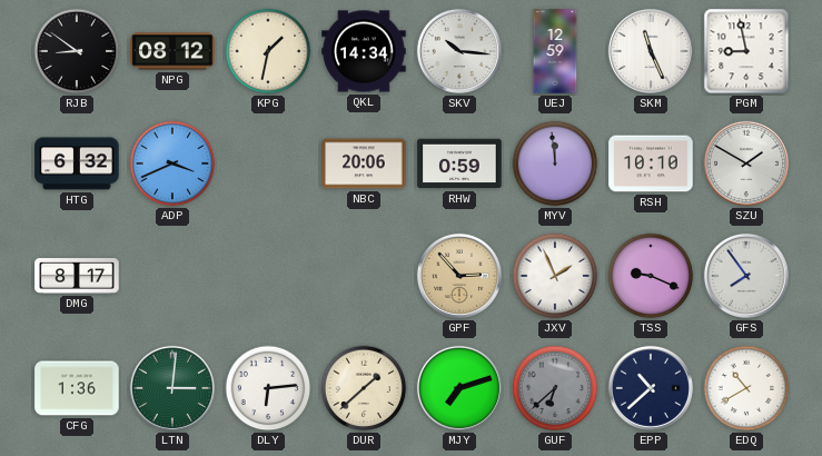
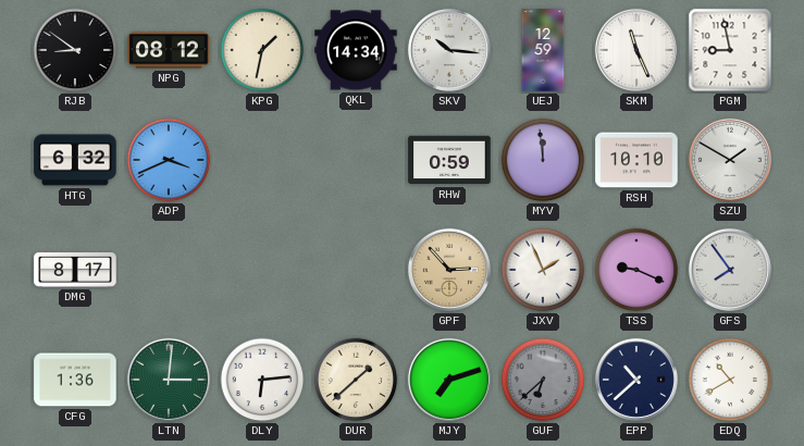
NBC: 20:06 -> none
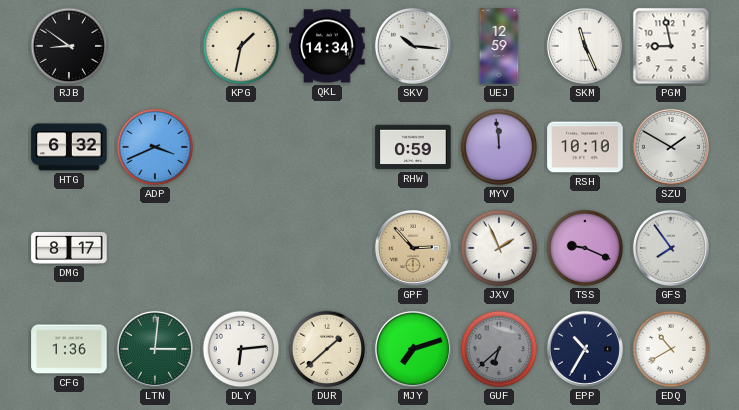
NPG: 08:12 -> none
EPP: 10:38 -> 10:35
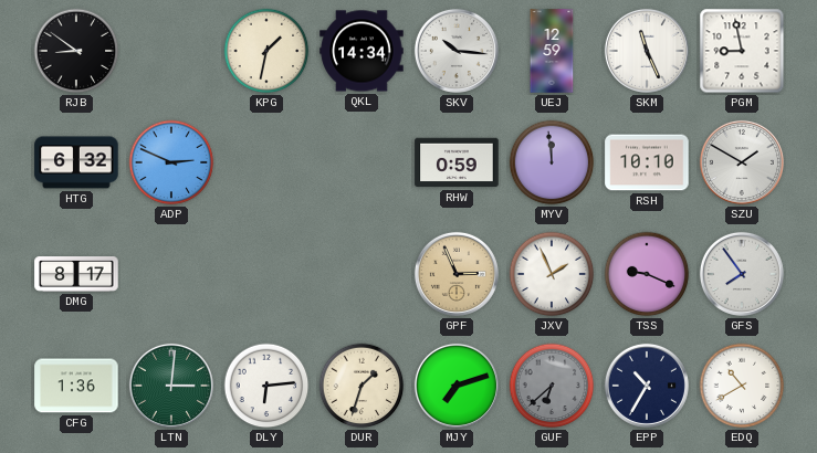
ADP: 3:41 -> 2:49
GPF: 2:53 -> 2:56
DUR: 1:38 -> 1:33
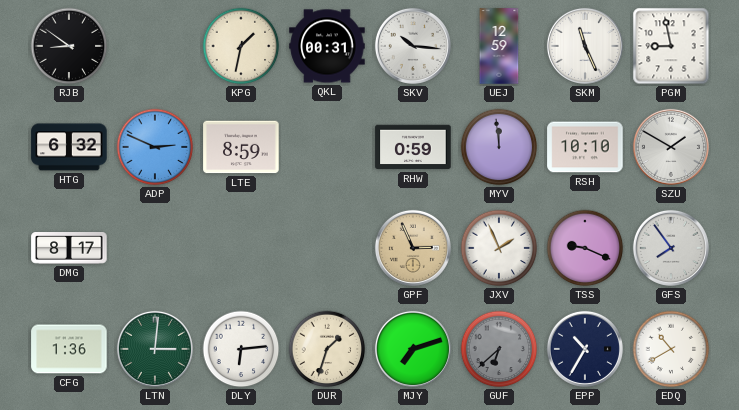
QKL: 14:34 -> 00:31
LTE: none -> 8:59
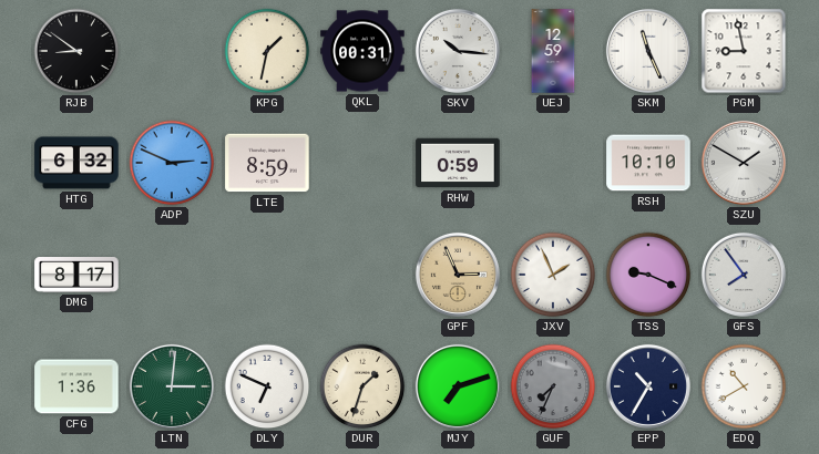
MYV: 11:59 -> none
DLY: 6:14 -> 6:49
GUF: 6:38 -> 7:34
